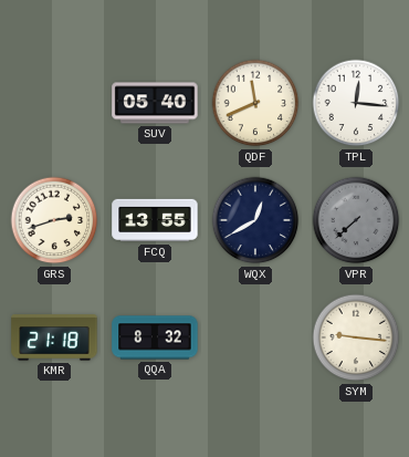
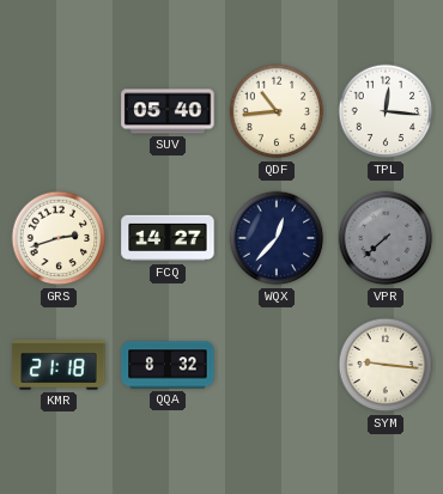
QDF: 11:41 -> 10:44
FCQ: 13:55 -> 14:27
WQX: 12:40 -> 12:37
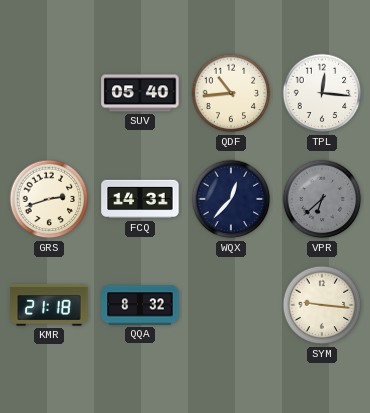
FCQ: 14:27 -> 14:31
VPR: 7:38 -> 6:38
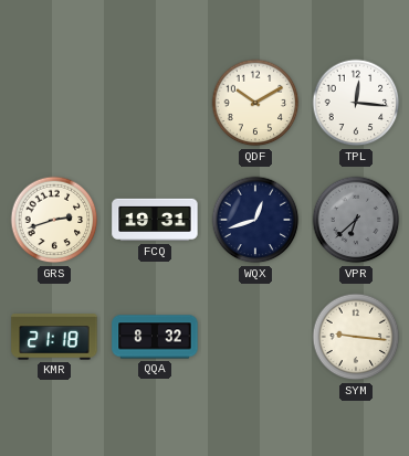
SUV: 05:40 -> none
QDF: 10:44 -> 10:10
FCQ: 14:31 -> 19:31
WQX: 12:37 -> 12:42
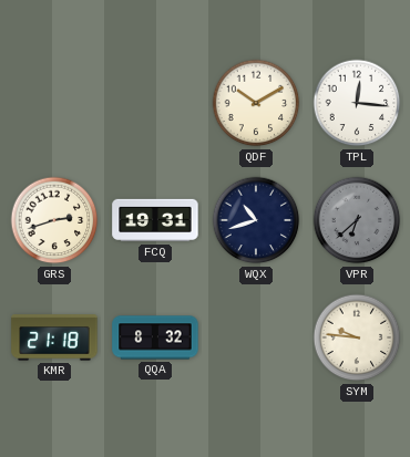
WQX: 12:42 -> 10:42
SYM: 9:16 -> 9:46
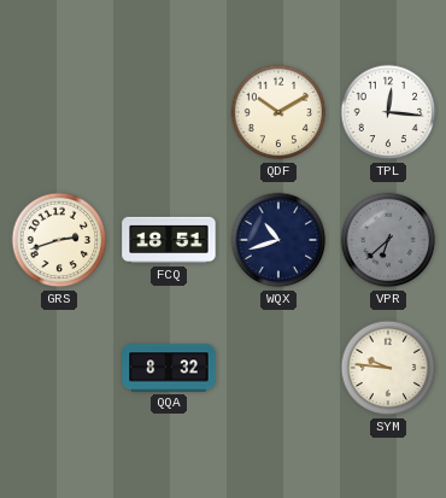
FCQ: 19:31 -> 18:51
KMR: 21:18 -> none
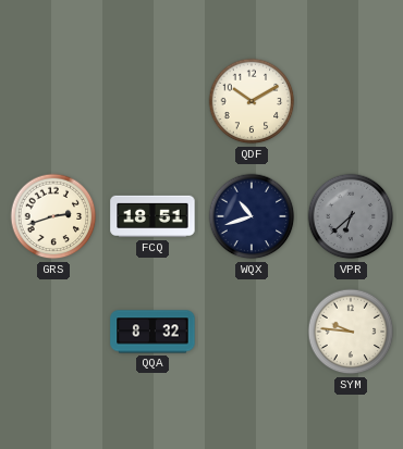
TPL: 12:16 -> none
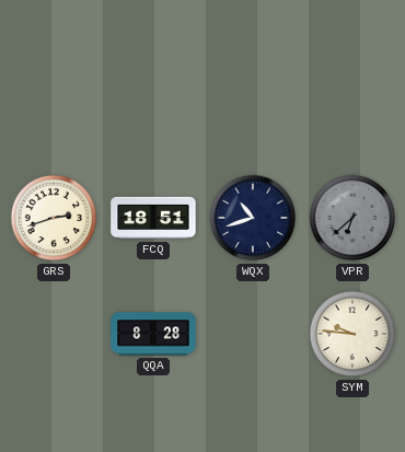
QDF: 10:10 -> none
QQA: 8:32 -> 8:28
